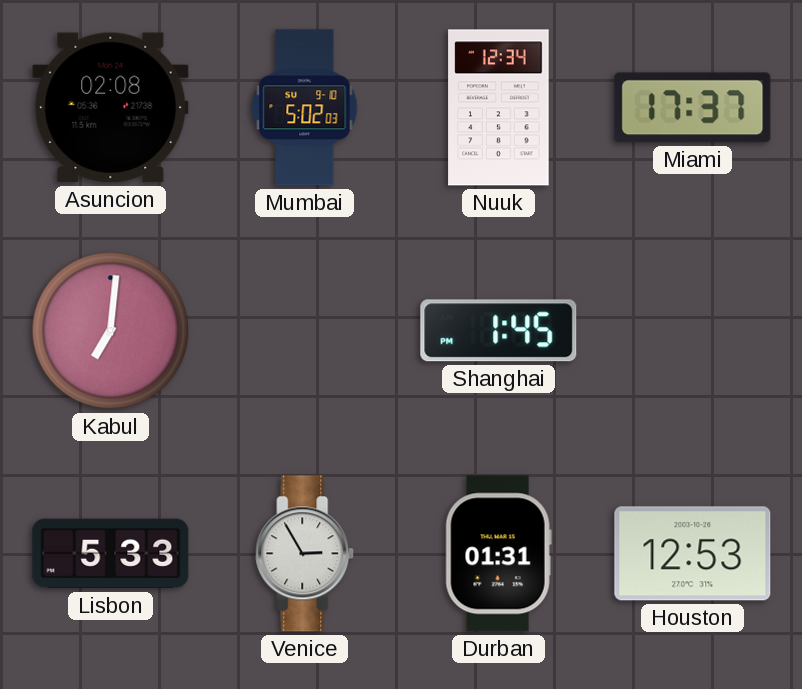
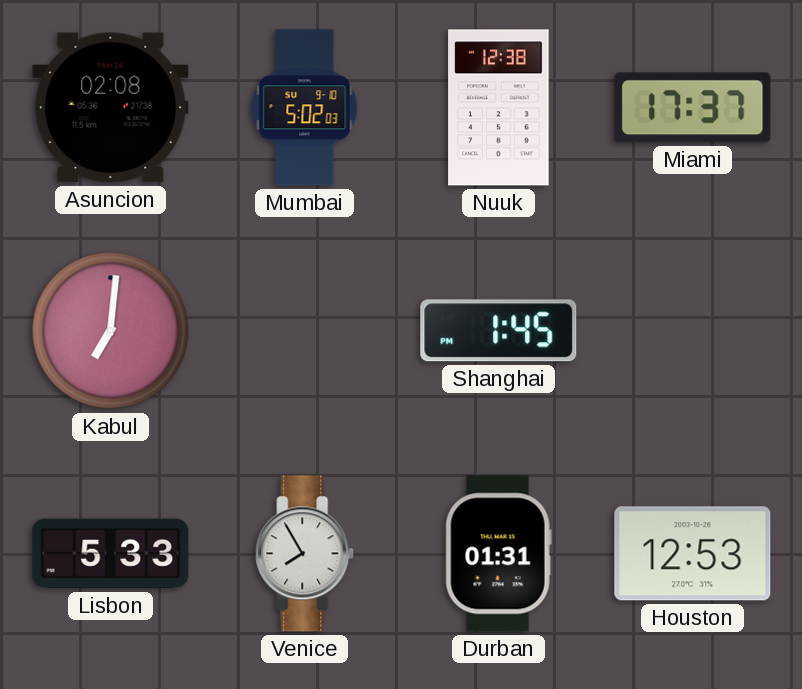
Nuuk: 12:34 -> 12:38
Venice: 2:55 -> 7:55
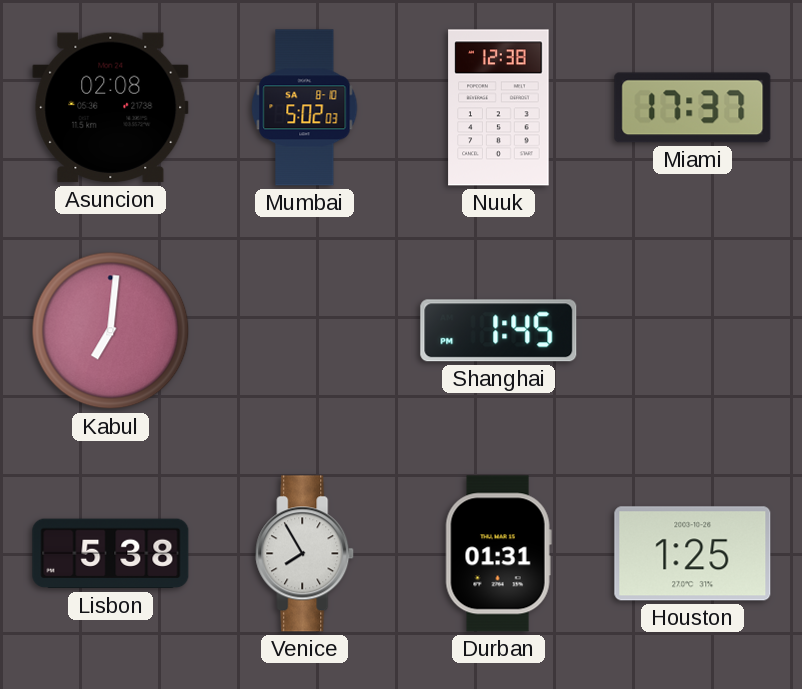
Mumbai date: SU 9-10 -> SA 8-10
Lisbon: 5:33 -> 5:38
Houston: 12:53 -> 1:25
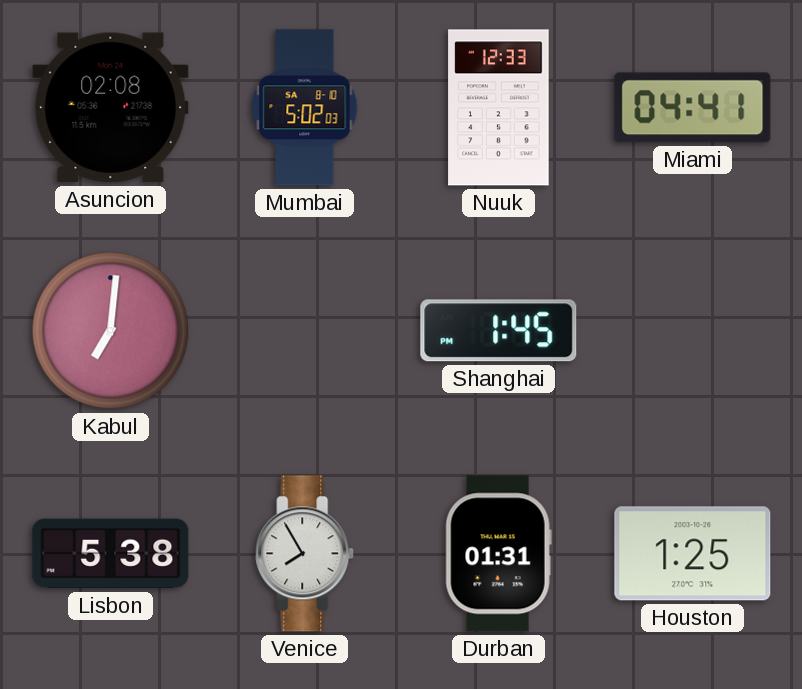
Nuuk: 12:38 -> 12:33
Miami: 17:37 -> 04:41
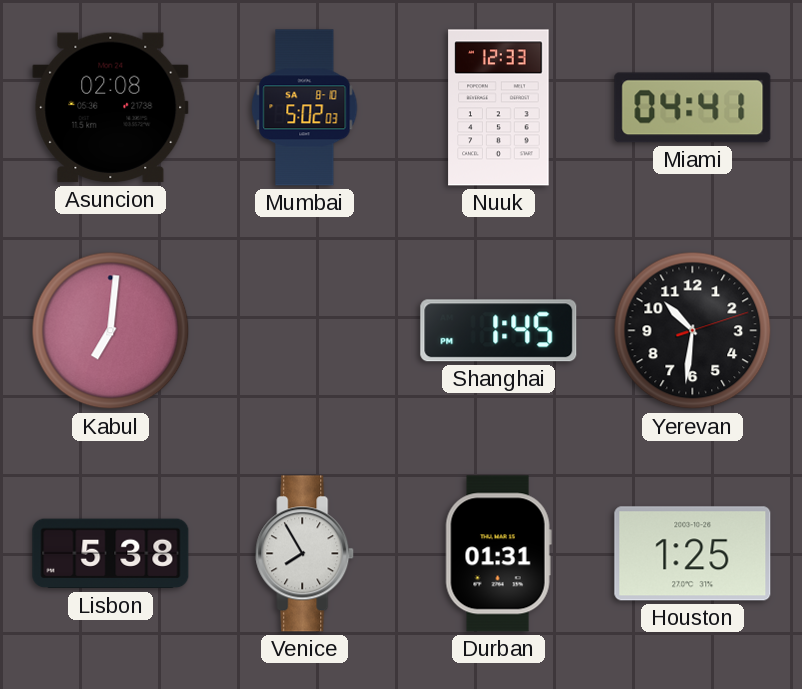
Yerevan: none -> 10:31
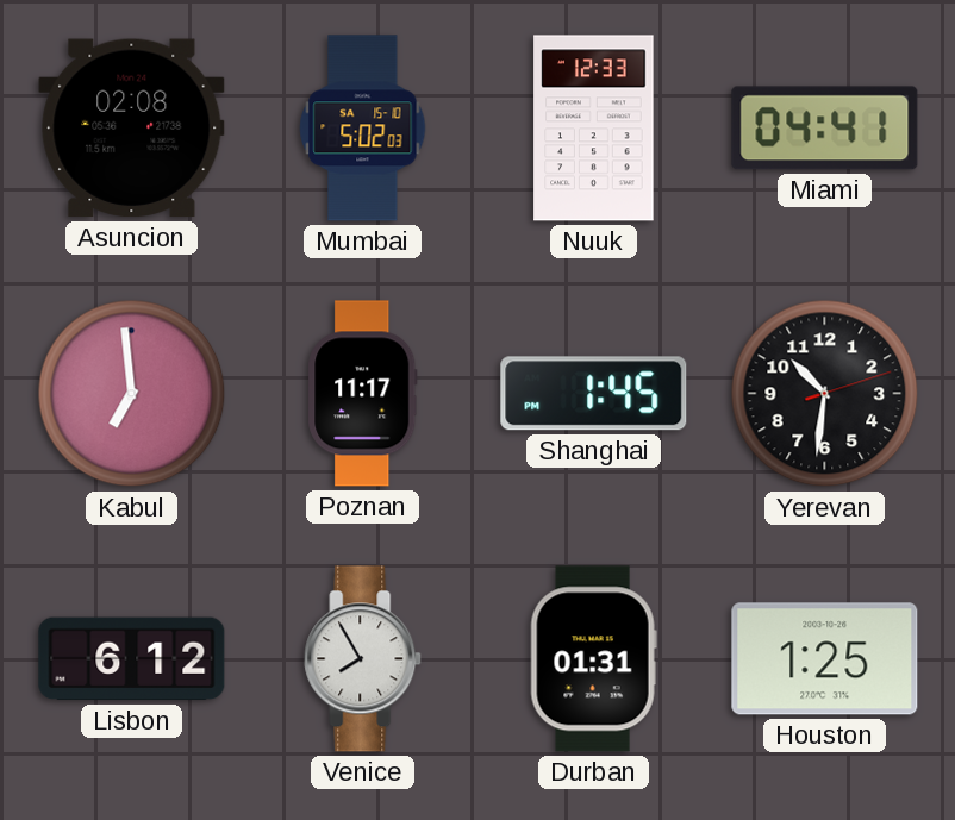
Mumbai date: SA 8-10 -> SA 15-10
Kabul: 7:01 -> 6:59
Poznan: none -> 11:17
Lisbon: 5:38 -> 6:12
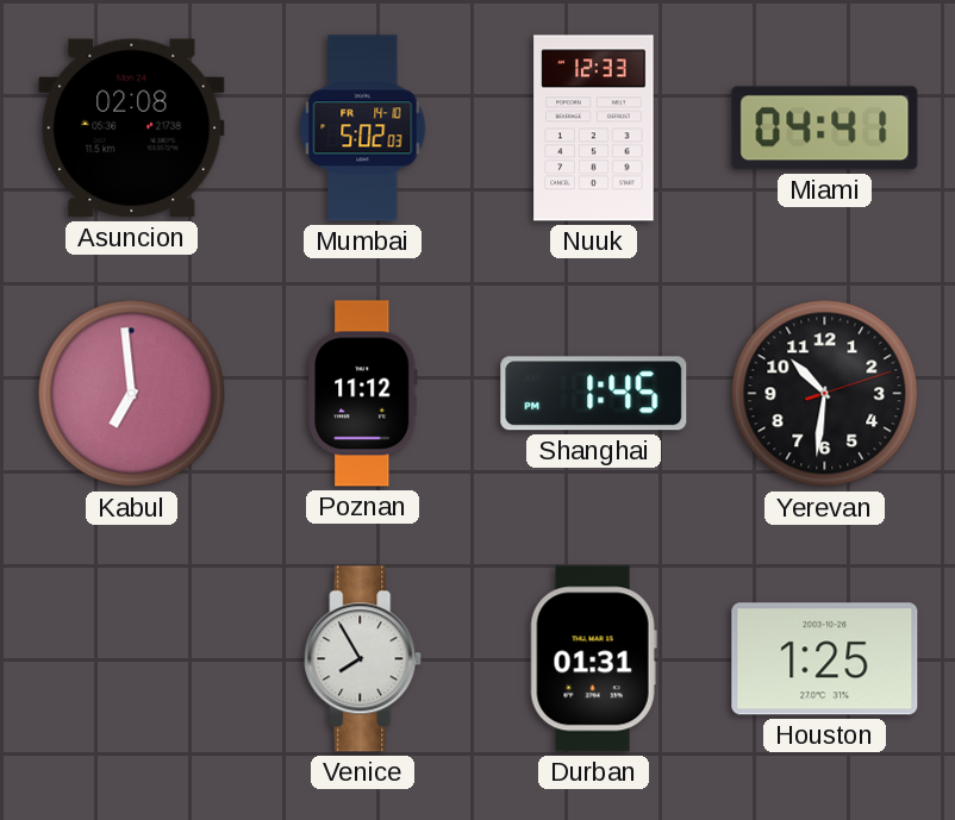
Mumbai date: SA 15-10 -> FR 14-10
Poznan: 11:17 -> 11:12
Lisbon: 6:12 -> none
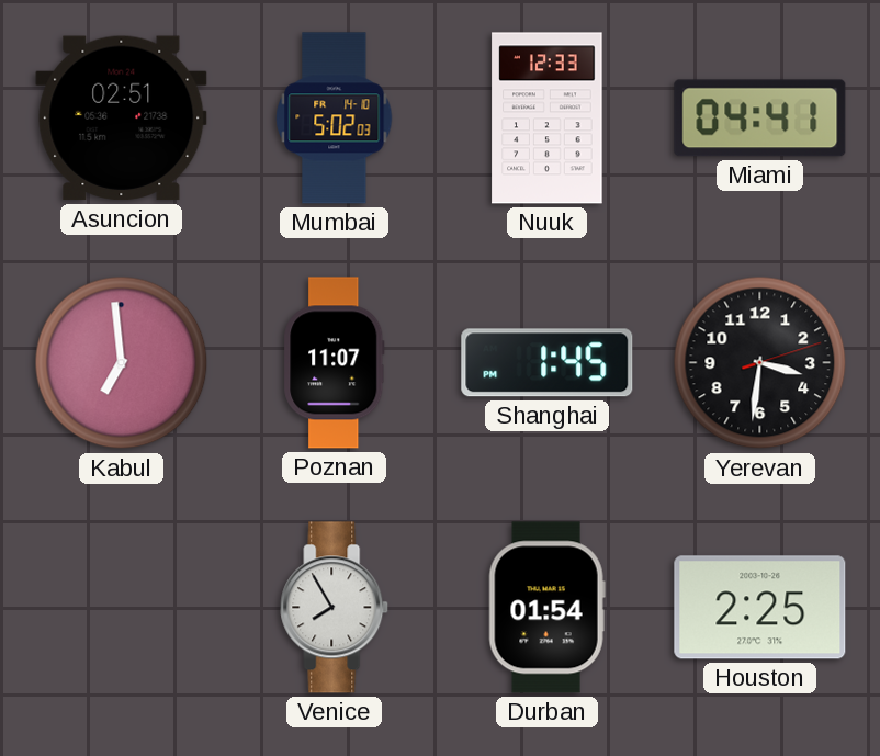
Asuncion: 02:08 -> 02:51
Poznan: 11:12 -> 11:07
Yerevan: 10:31 -> 3:31
Durban: 01:31 -> 01:54
Houston: 1:25 -> 2:25
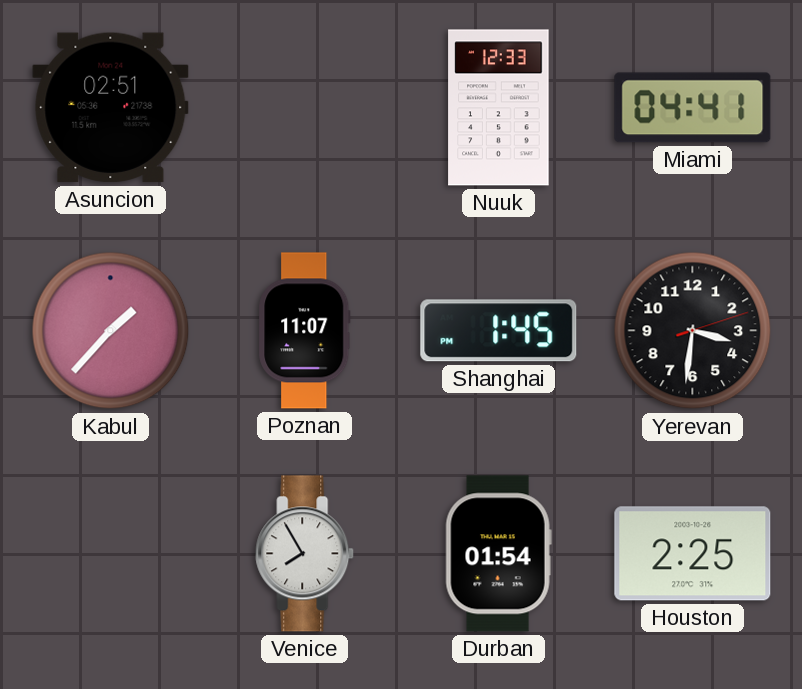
Mumbai: 5:02 -> none
Kabul: 6:59 -> 1:37
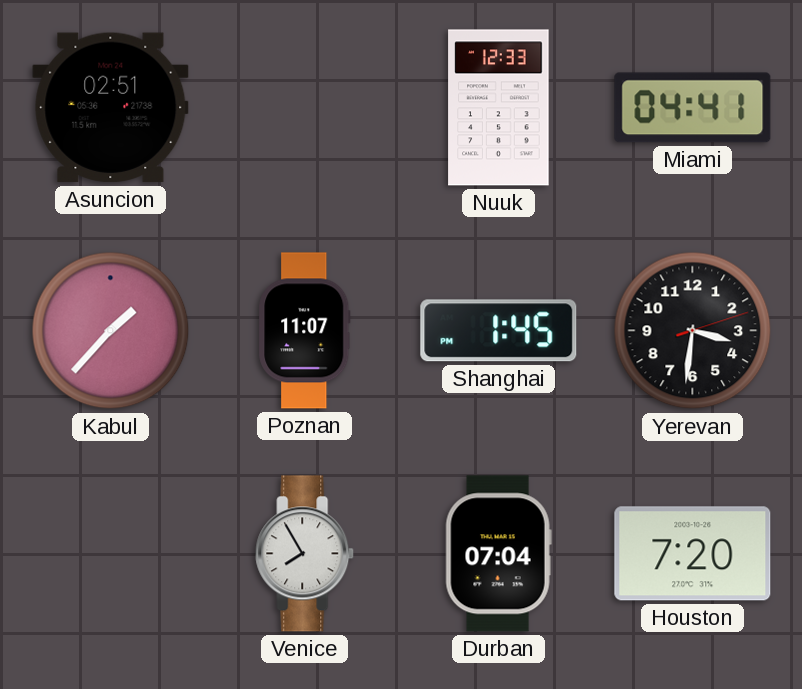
Durban: 01:54 -> 07:04
Houston: 2:25 -> 7:20
